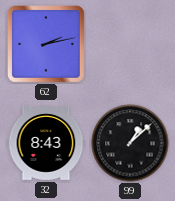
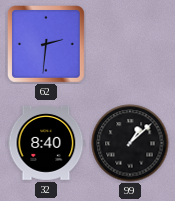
62: 2:13 -> 2:31
32: 8:43 -> 8:40
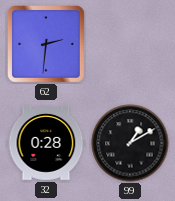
32: 8:40 -> 0:28
99: 1:08 -> 1:10
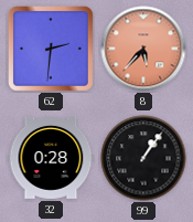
8: none -> 5:37
99: 1:10 -> 1:06
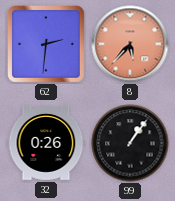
32: 0:28 -> 0:26
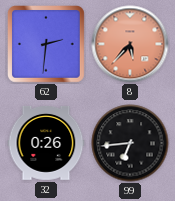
99: 1:06 -> 6:44
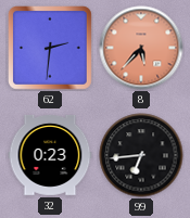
32: 0:26 -> 0:23
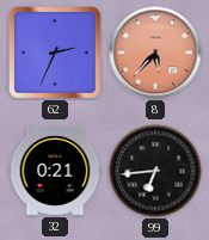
62: 2:31 -> 2:34
32: 0:23 -> 0:21
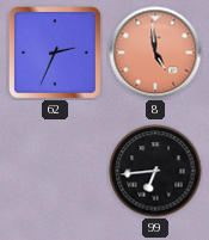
8: 5:37 -> 4:59
32: 0:21 -> none
